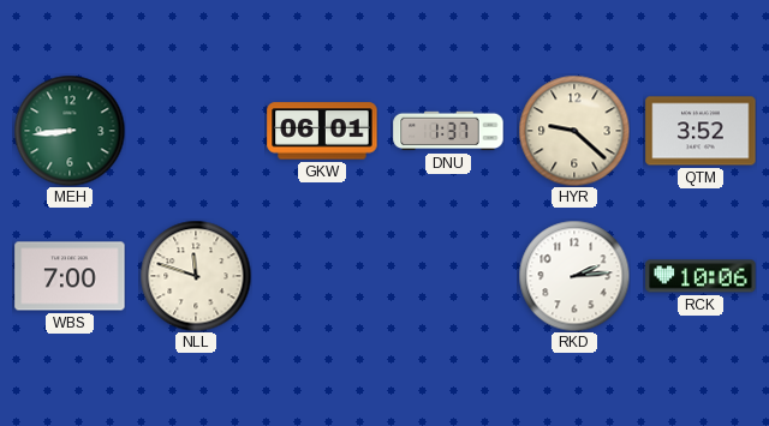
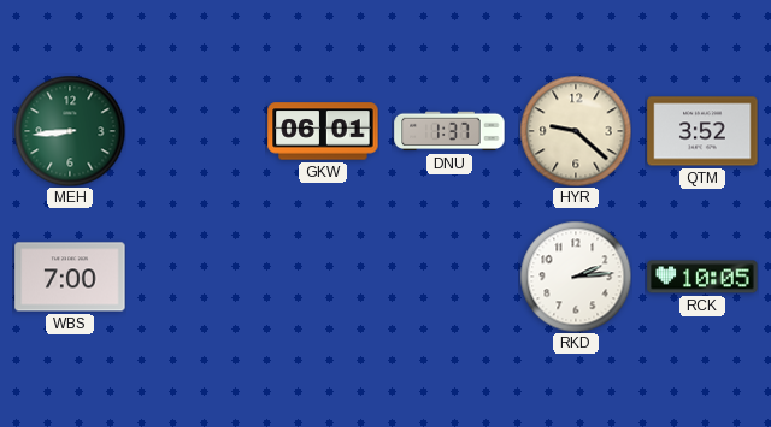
NLL: 11:48 -> none
RCK: 10:06 -> 10:05
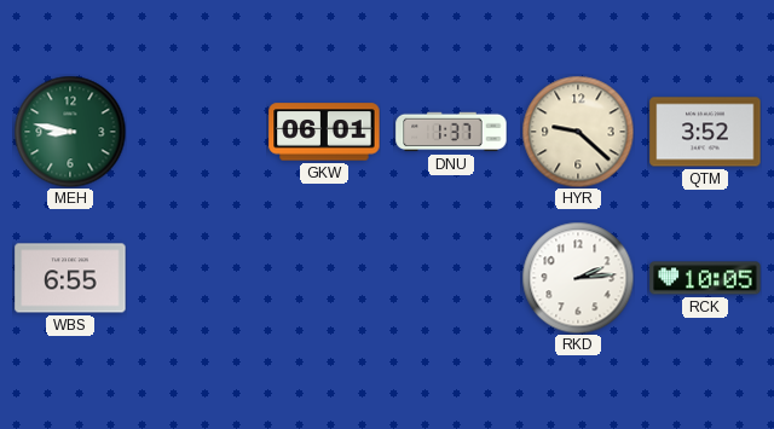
MEH: 8:44 -> 8:47
WBS: 7:00 -> 6:55
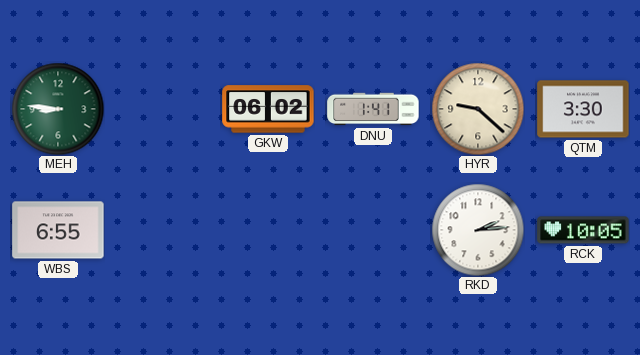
MEH: 8:47 -> 8:46
GKW: 06:01 -> 06:02
DNU: 1:37 -> 1:41
QTM: 3:52 -> 3:30
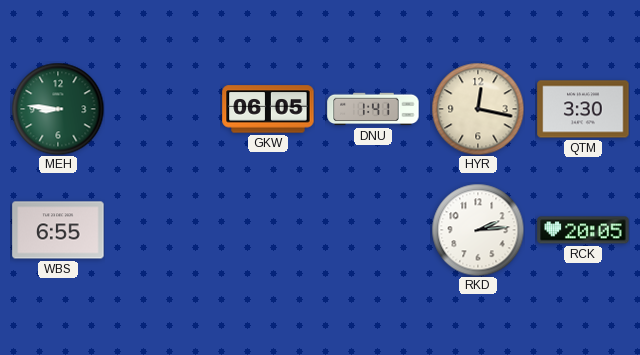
GKW: 06:02 -> 06:05
HYR: 9:22 -> 12:17
RCK: 10:05 -> 20:05
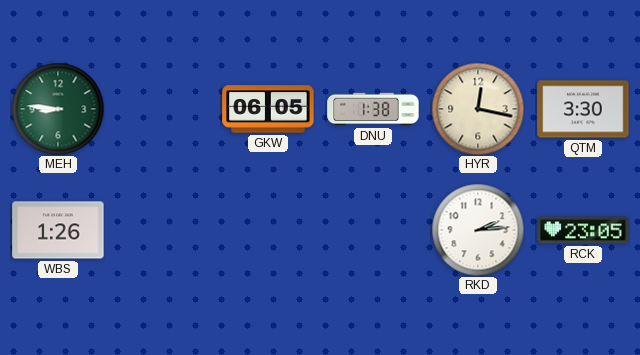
DNU: 1:41 -> 1:38
WBS: 6:55 -> 1:26
RCK: 20:05 -> 23:05
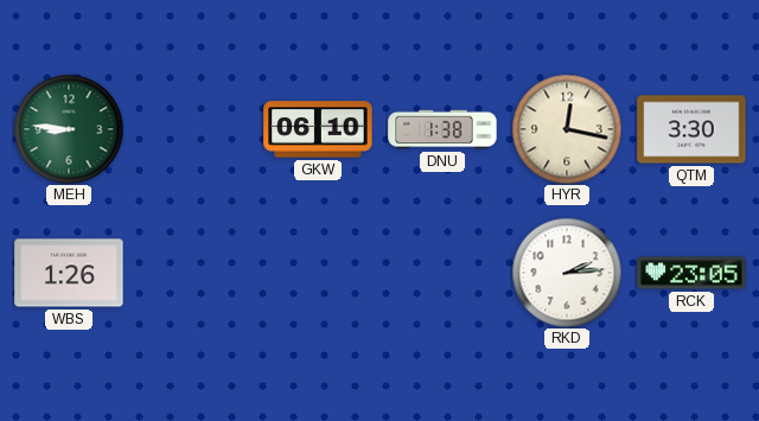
GKW: 06:05 -> 06:10
